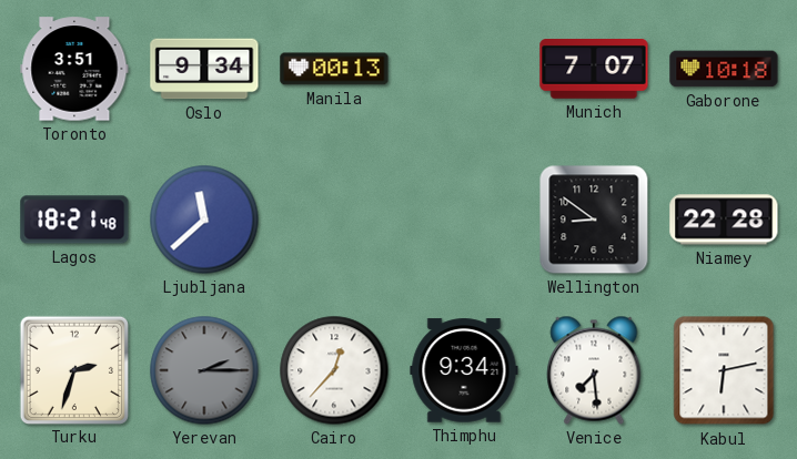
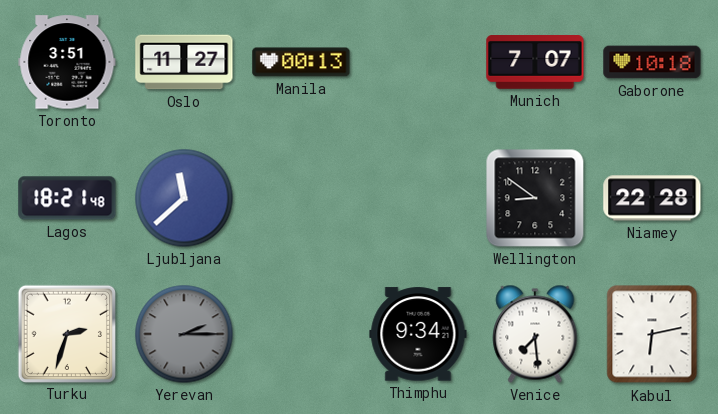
Oslo: 9:34 -> 11:27
Cairo: 12:37 -> none
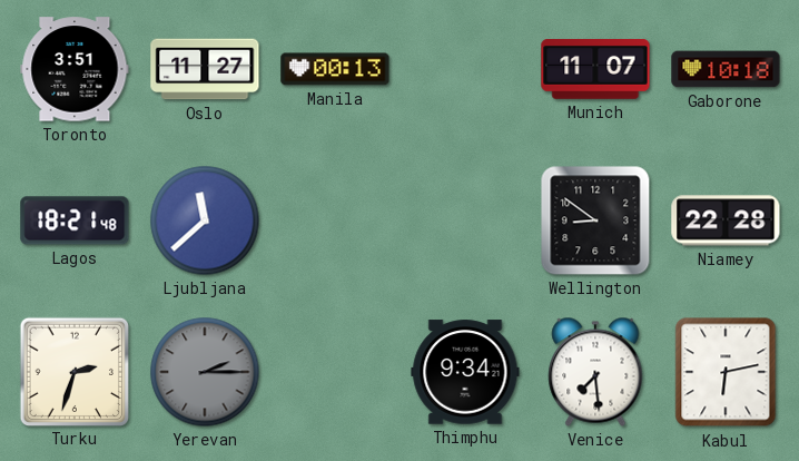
Munich: 7:07 -> 11:07
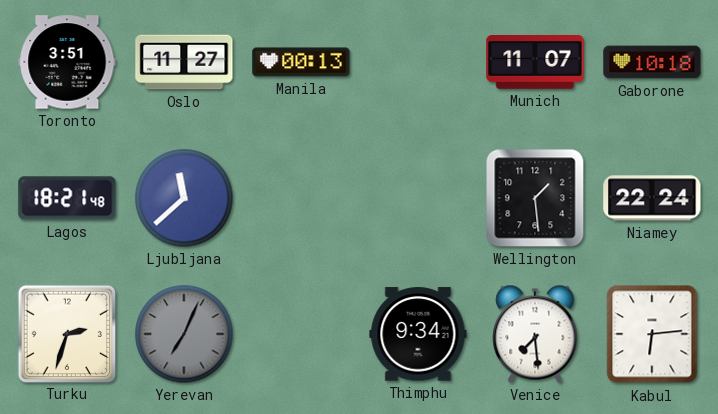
Wellington: 8:51 -> 1:29
Niamey: 22:28 -> 22:24
Yerevan: 2:15 -> 7:04
Kabul: 6:13 -> 6:14
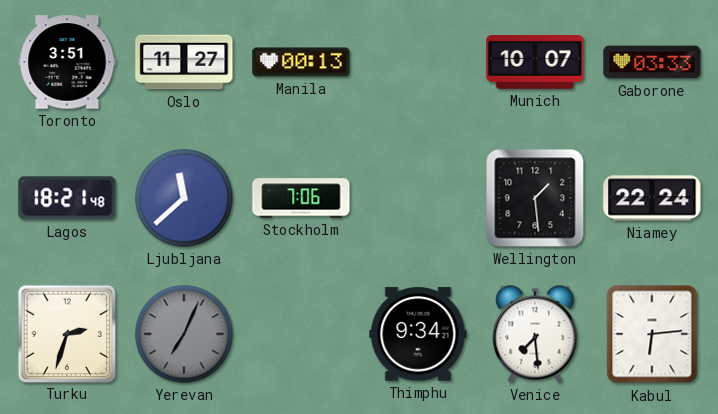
Munich: 11:07 -> 10:07
Gaborone: 10:18 -> 03:33
Stockholm: none -> 7:06
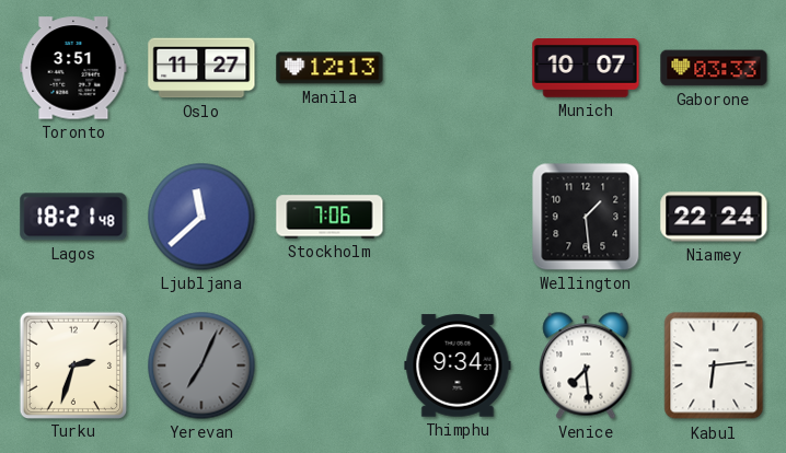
Manila: 00:13 -> 12:13
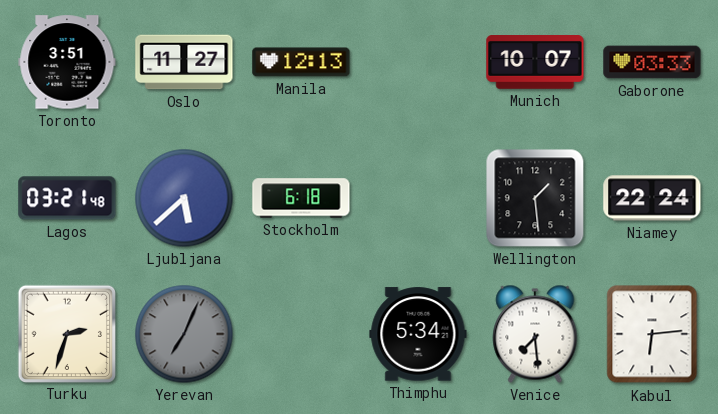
Lagos: 18:21 -> 03:21
Ljubljana: 11:38 -> 5:38
Stockholm: 7:06 -> 6:18
Thimphu: 9:34 -> 5:34
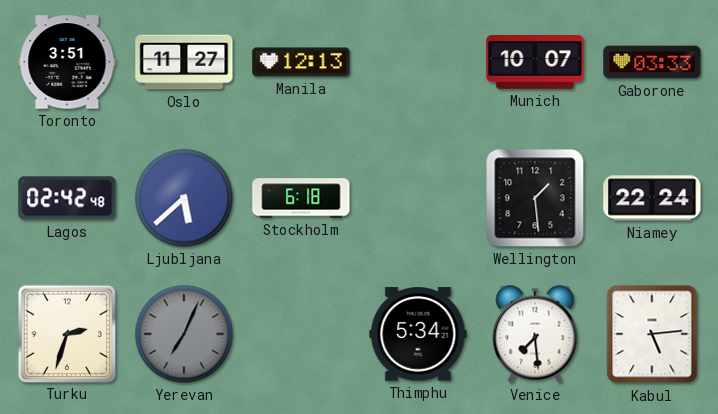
Lagos: 03:21 -> 02:42
Kabul: 6:14 -> 5:14
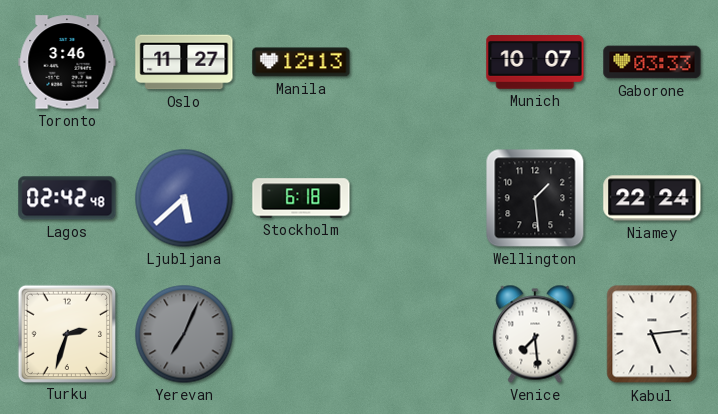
Toronto: 3:51 -> 3:46
Thimphu: 5:34 -> none
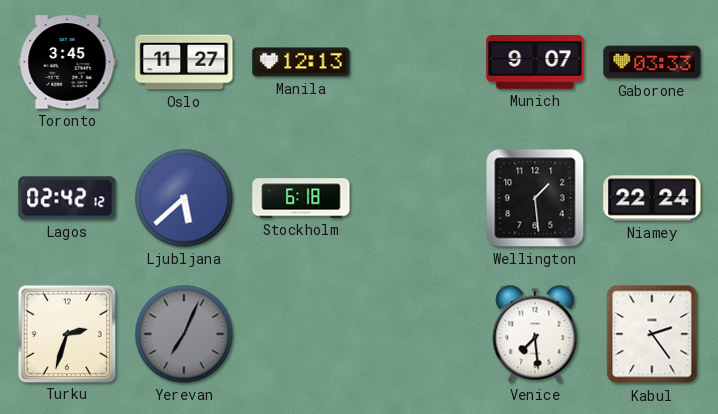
Toronto: 3:46 -> 3:45
Munich: 10:07 -> 9:07
Lagos: 02:42:48 -> 02:42:12
Kabul: 5:14 -> 2:24
